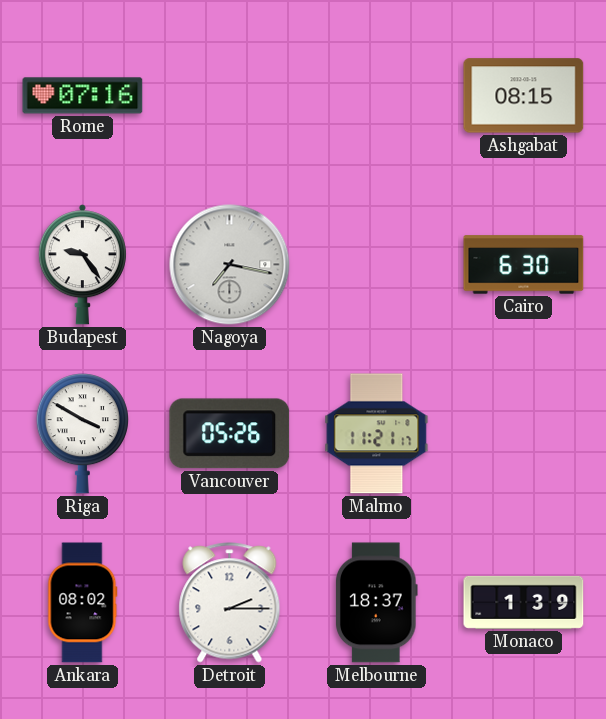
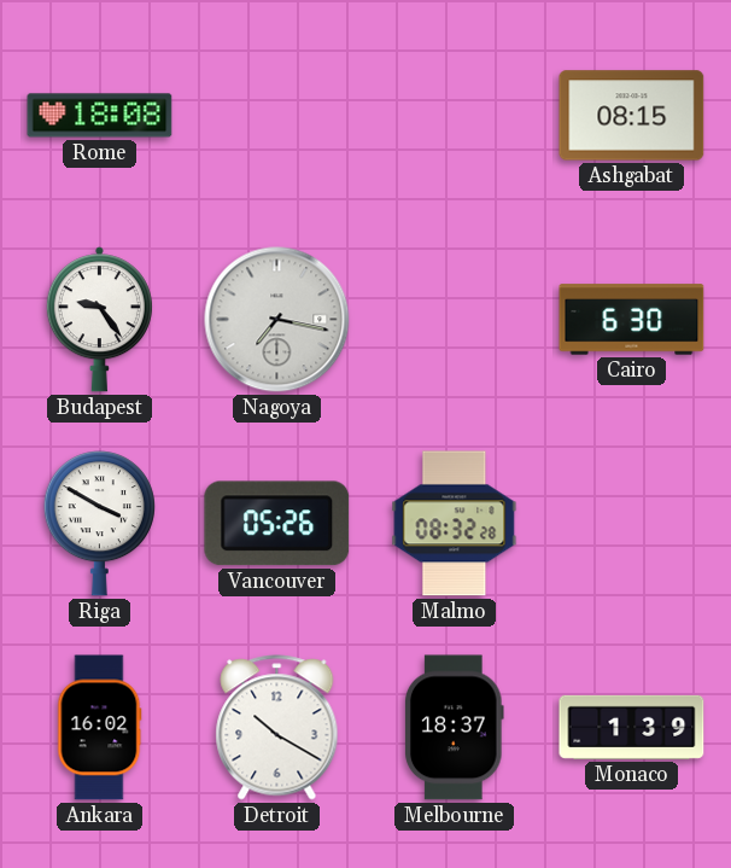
Rome: 07:16 -> 18:08
Malmo: 11:21 -> 08:32
Ankara: 08:02 -> 16:02
Detroit: 2:15 -> 10:20
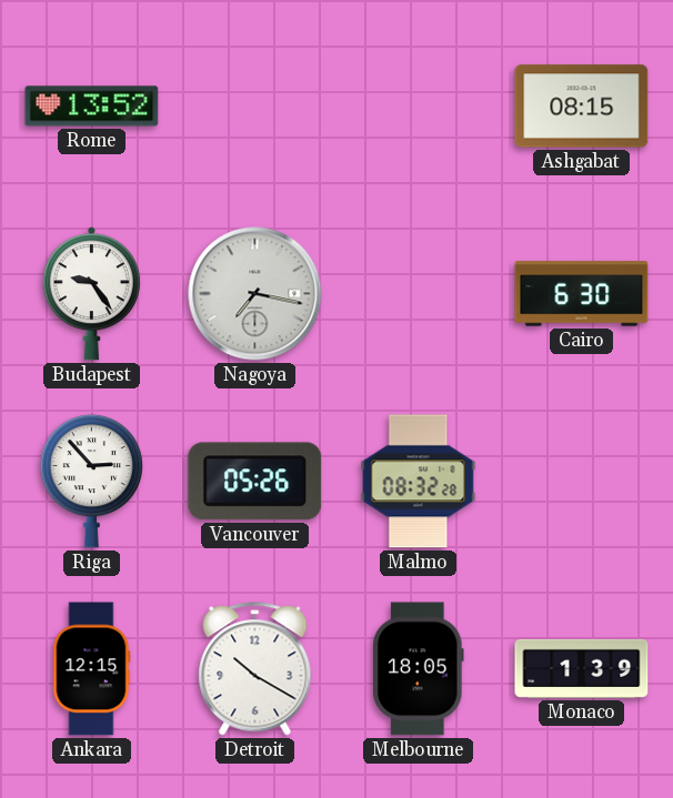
Rome: 18:08 -> 13:52
Riga: 3:50 -> 2:53
Ankara: 16:02 -> 12:15
Melbourne: 18:37 -> 18:05
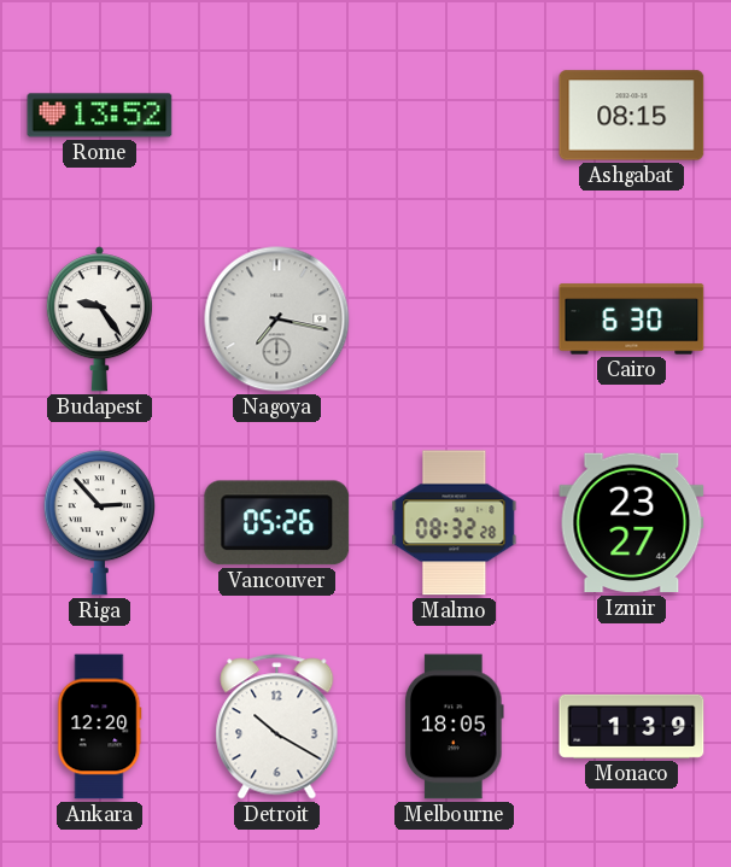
Izmir: none -> 23:27
Ankara: 12:15 -> 12:20
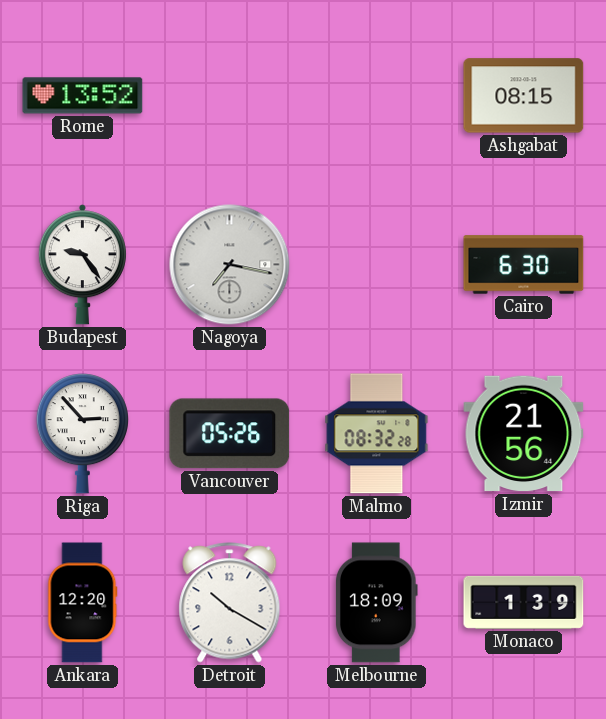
Izmir: 23:27 -> 21:56
Melbourne: 18:05 -> 18:09
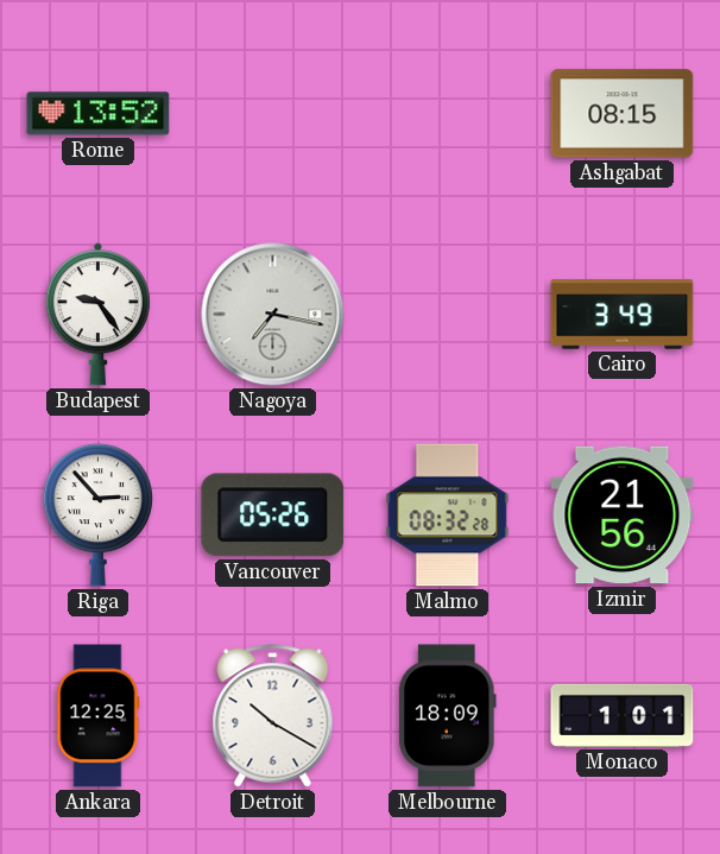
Cairo: 6:30 -> 3:49
Ankara: 12:20 -> 12:25
Monaco: 1:39 -> 1:01
